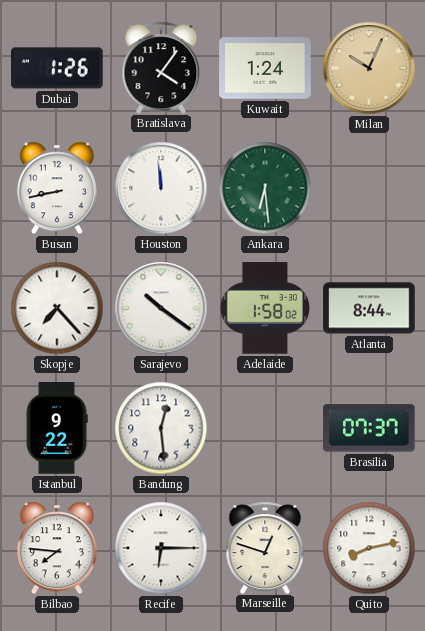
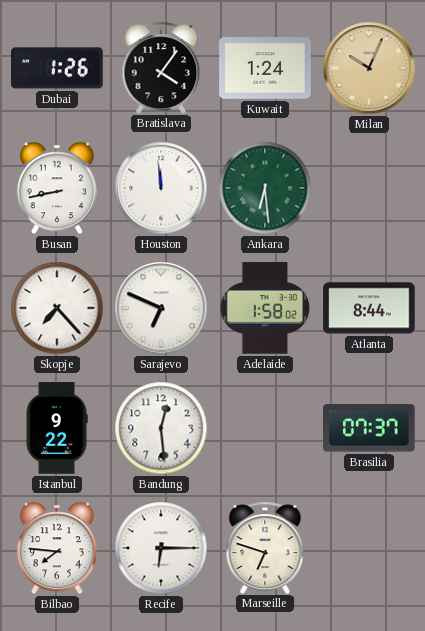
Sarajevo: 10:21 -> 6:49
Marseille: 12:48 -> 6:48
Quito: 8:13 -> none
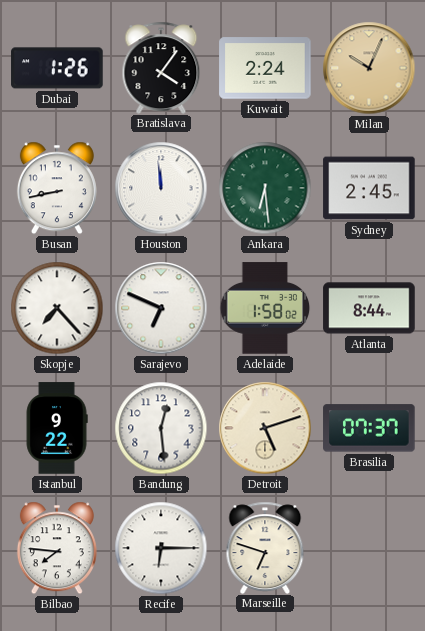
Kuwait: 1:24 -> 2:24
Sydney: none -> 2:45
Detroit: none -> 5:12
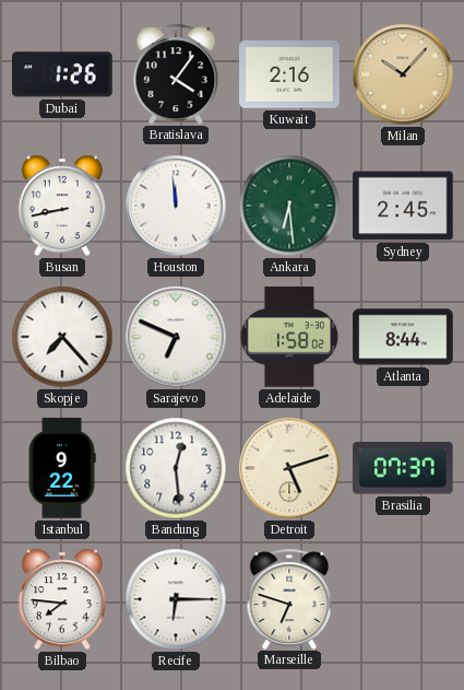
Kuwait: 2:24 -> 2:16
Milan: 10:04 -> 10:07
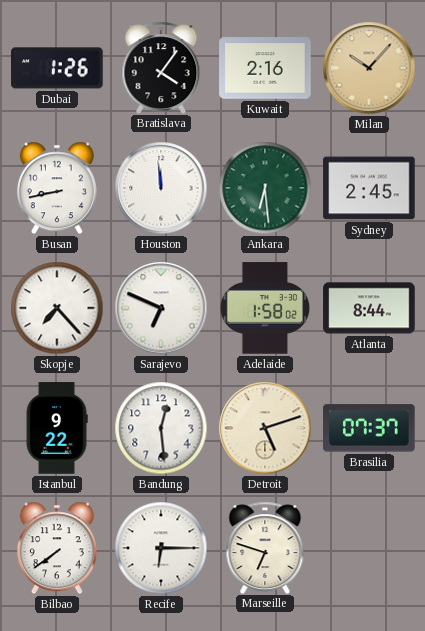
Bilbao: 7:46 -> 7:39
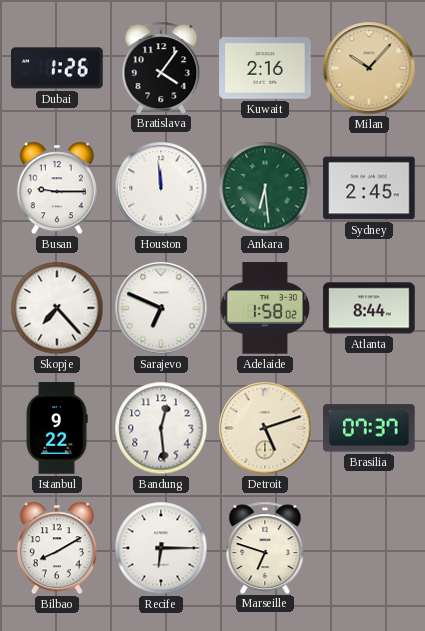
Busan: 8:43 -> 9:15
Bilbao: 7:39 -> 8:10
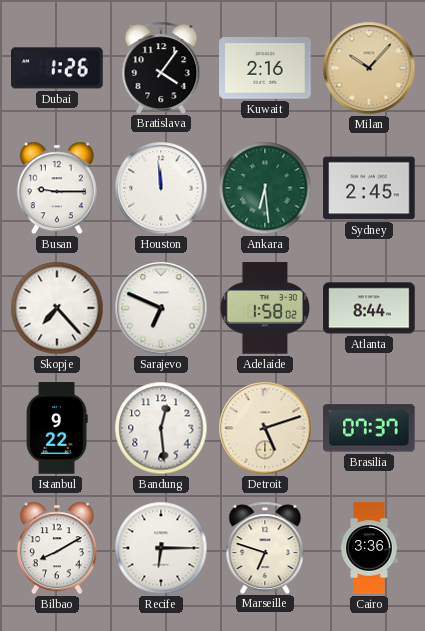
Cairo: none -> 3:36
